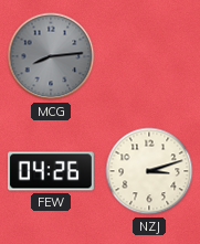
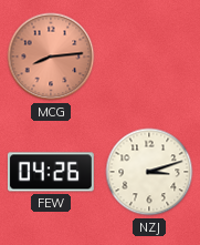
MCG dial: grey -> salmon
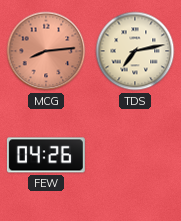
TDS: none -> 7:13
NZJ: 3:12 -> none
